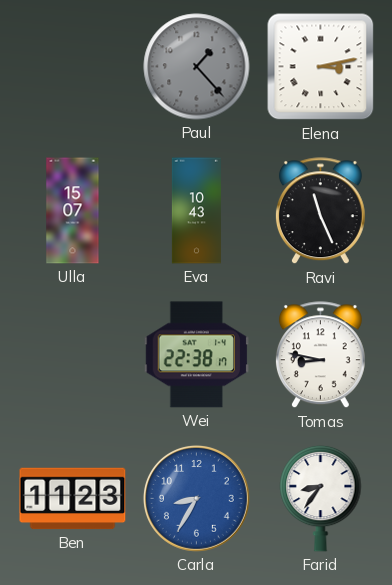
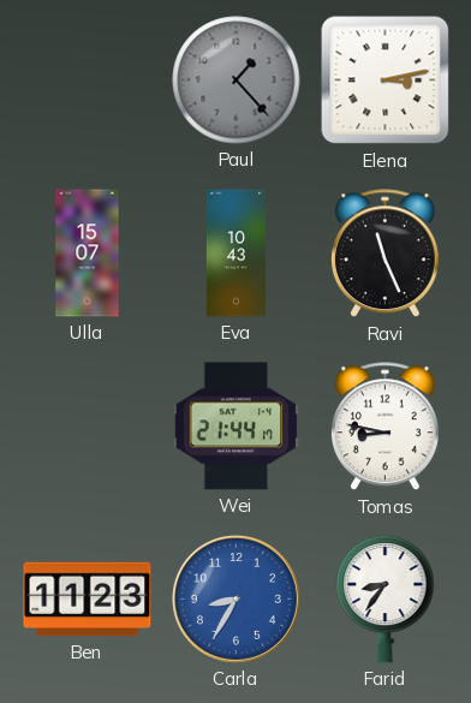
Wei: 22:38 -> 21:44
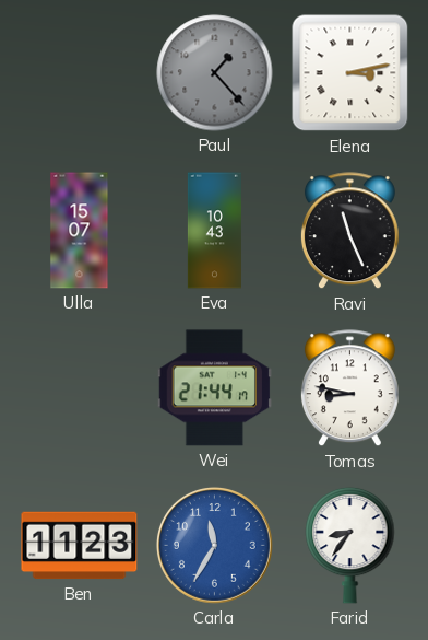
Carla: 8:35 -> 11:35
